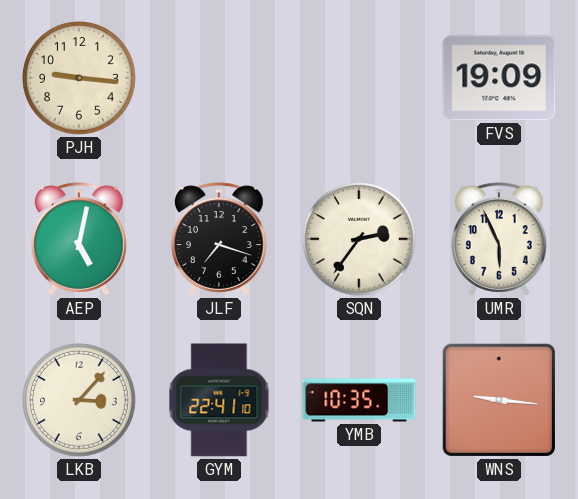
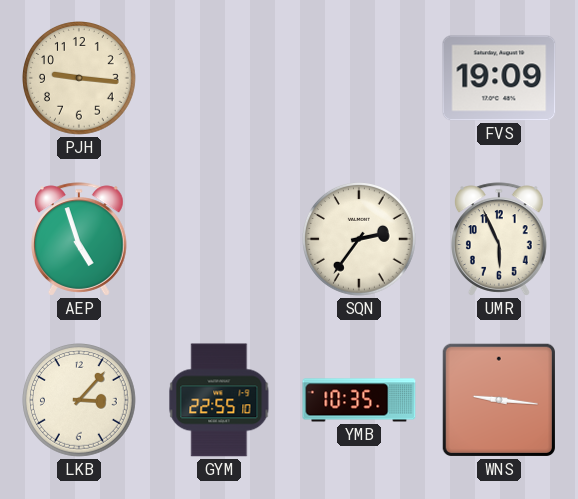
AEP: 5:02 -> 4:57
JLF: 7:18 -> none
GYM: 22:41 -> 22:55
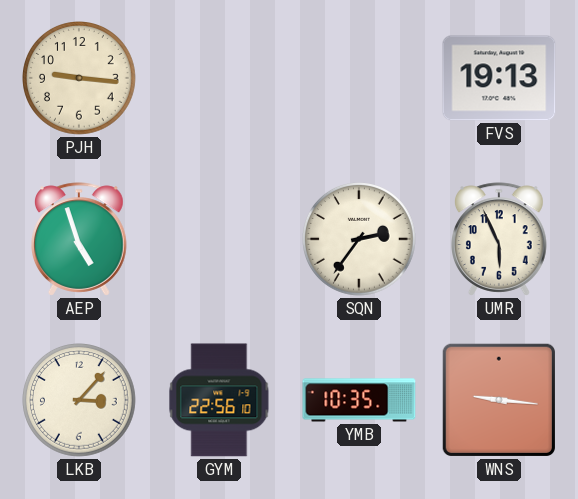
FVS: 19:09 -> 19:13
GYM: 22:55 -> 22:56
